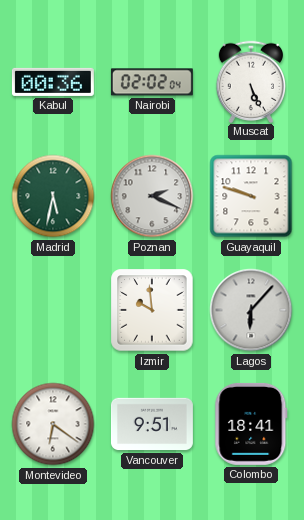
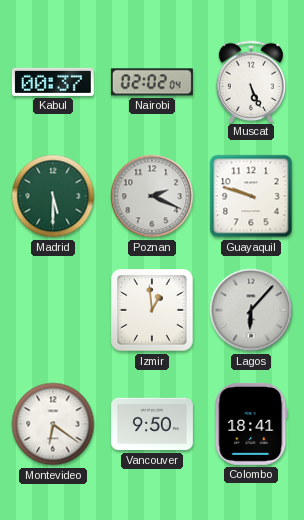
Kabul: 00:36 -> 00:37
Madrid: 5:32 -> 5:30
Izmir: 9:59 -> 12:59
Vancouver: 9:51 -> 9:50
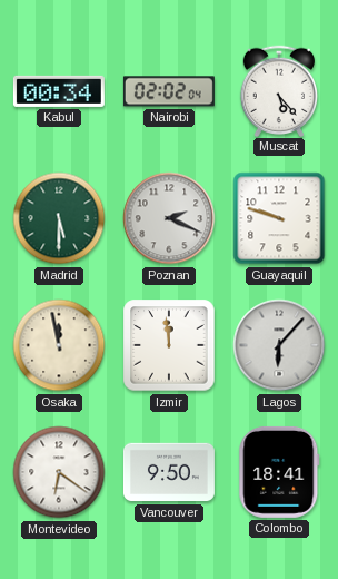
Kabul: 00:37 -> 00:34
Muscat: 5:26 -> 5:23
Osaka: none -> 11:58
Izmir: 12:59 -> 11:59
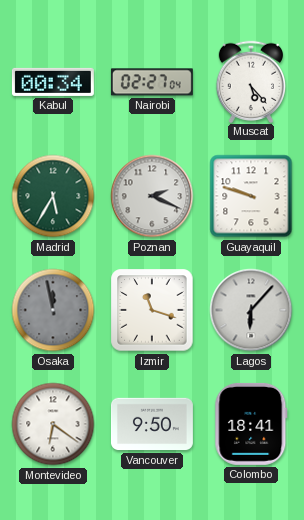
Nairobi: 02:02 -> 02:27
Madrid: 5:30 -> 5:35
Osaka dial: cream -> grey
Izmir: 11:59 -> 11:18
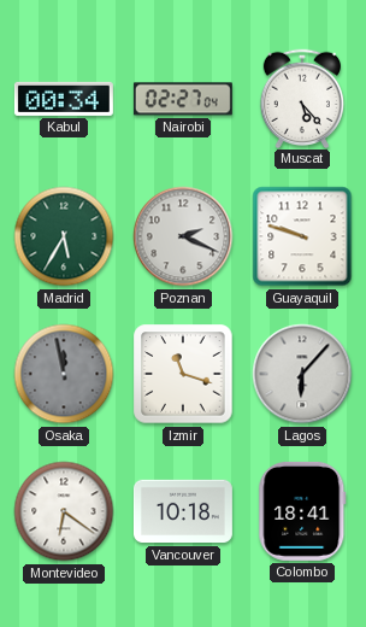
Vancouver: 9:50 -> 10:18
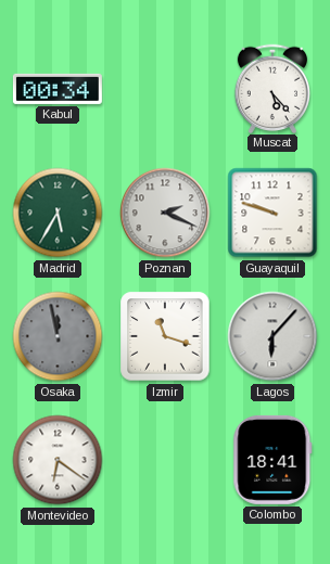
Nairobi: 02:27 -> none
Vancouver: 10:18 -> none
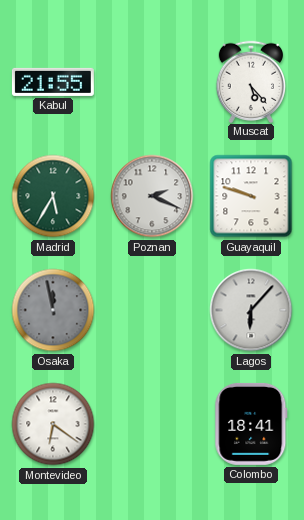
Kabul: 00:34 -> 21:55
Izmir: 11:18 -> none
